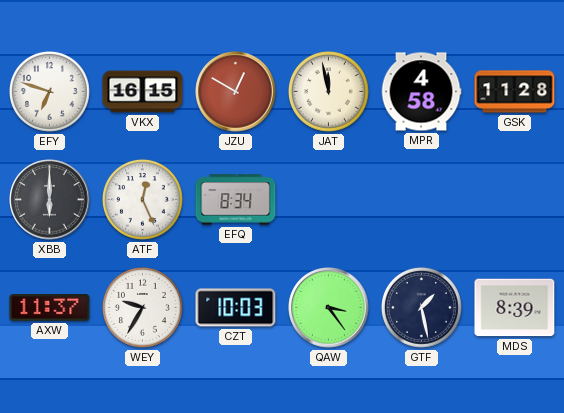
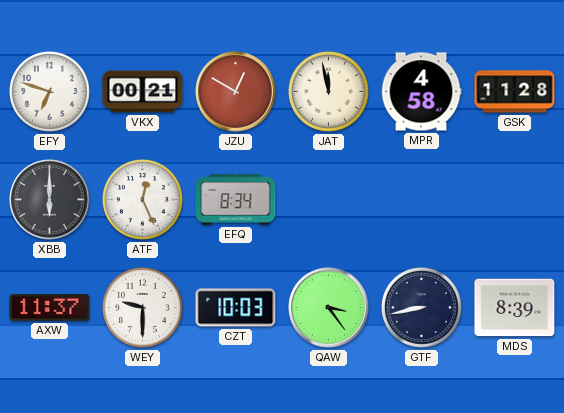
VKX: 16:15 -> 00:21
WEY: 9:35 -> 9:30
GTF: 1:28 -> 8:43
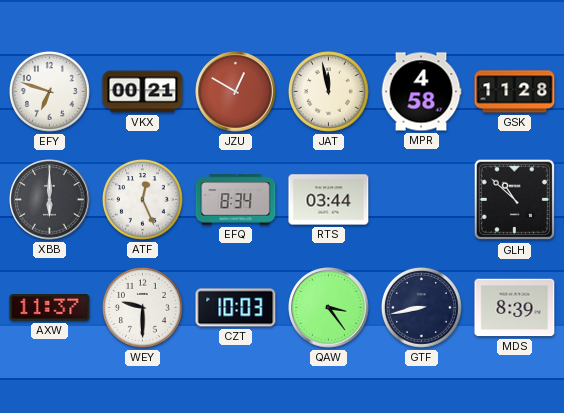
RTS: none -> 03:44
GLH: none -> 10:52
